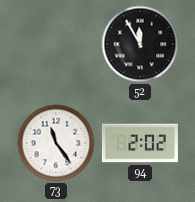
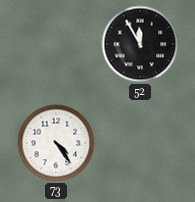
73: 11:24 -> 4:24
94: 2:02 -> none
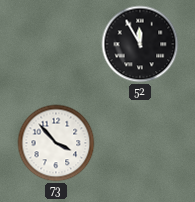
73: 4:24 -> 3:53
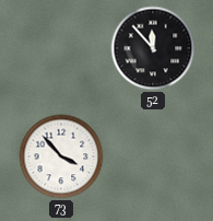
52: 11:55 -> 11:53
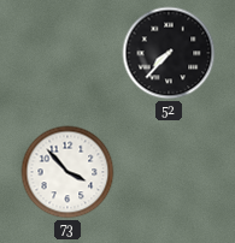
52: 11:53 -> 7:37
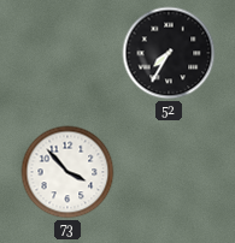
52: 7:37 -> 7:35
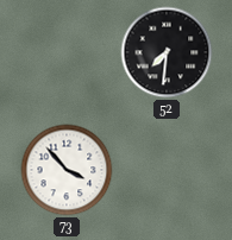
52: 7:35 -> 7:31
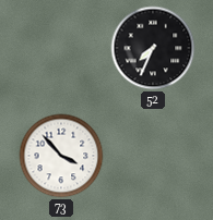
52: 7:31 -> 7:34
